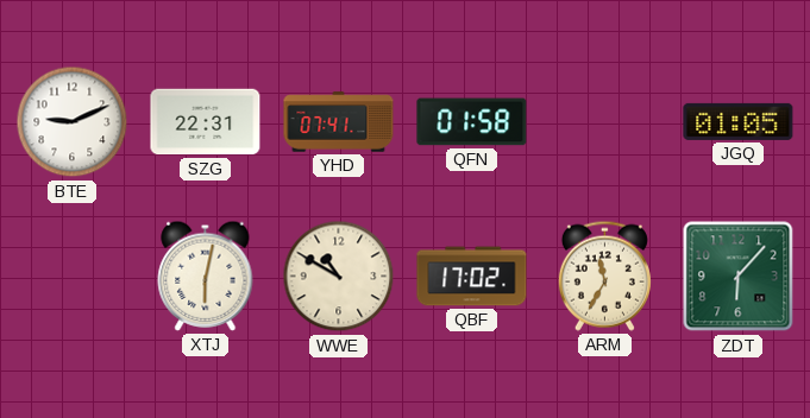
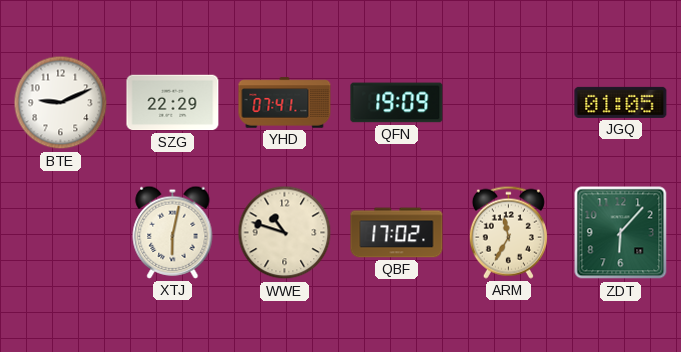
SZG: 22:31 -> 22:29
QFN: 01:58 -> 19:09
WWE: 10:50 -> 10:48
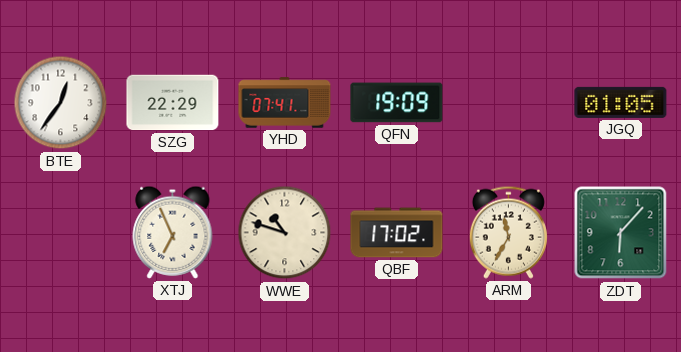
BTE: 9:11 -> 12:36
XTJ: 6:02 -> 6:56
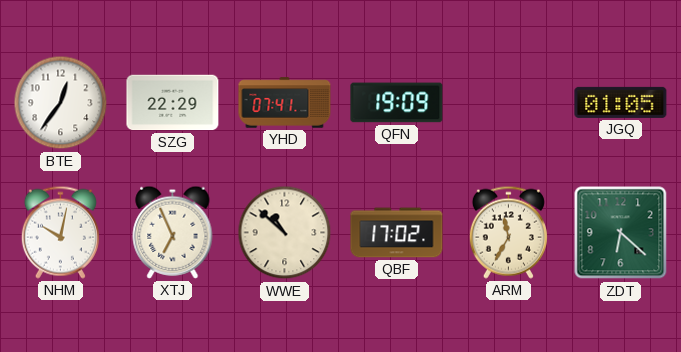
NHM: none -> 10:02
WWE: 10:48 -> 10:52
ZDT: 6:07 -> 6:22
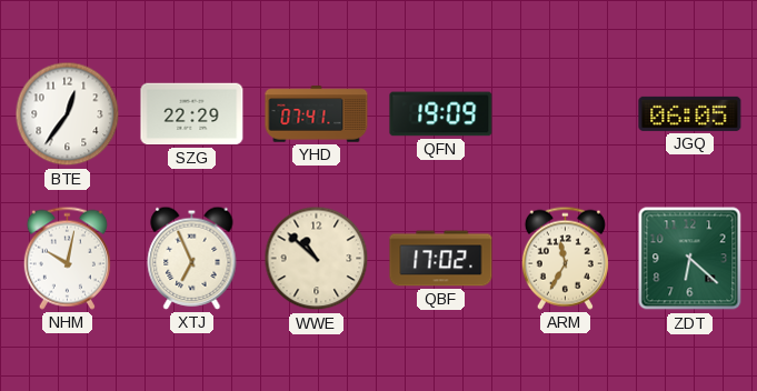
JGQ: 01:05 -> 06:05
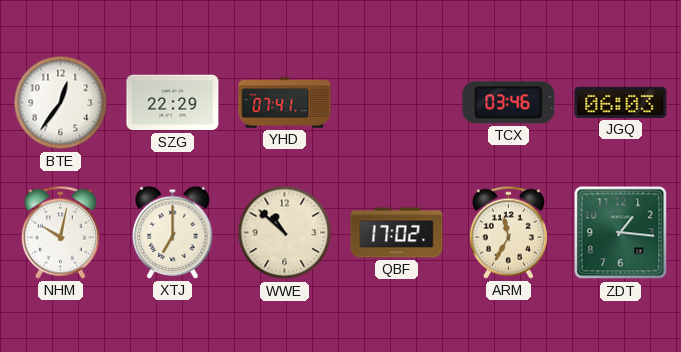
QFN: 19:09 -> none
TCX: none -> 03:46
JGQ: 06:05 -> 06:03
XTJ: 6:56 -> 7:00
ZDT: 6:22 -> 1:16
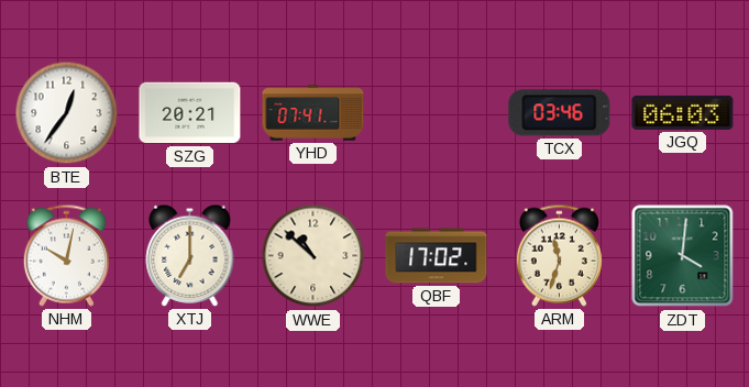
SZG: 22:29 -> 20:21
ARM: 11:35 -> 11:33
ZDT: 1:16 -> 4:01
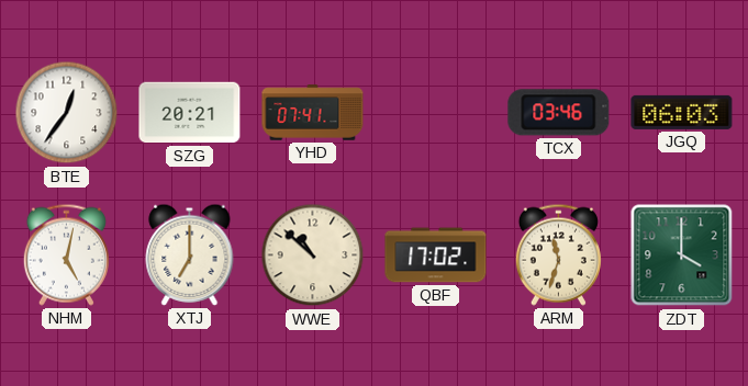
NHM: 10:02 -> 5:02
ZDT: 4:01 -> 4:00
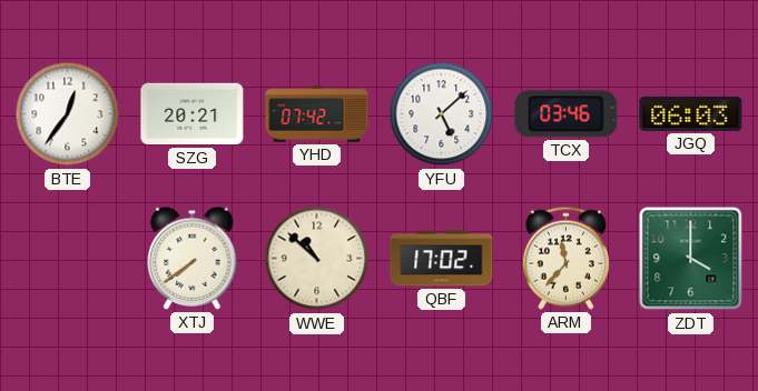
YHD: 07:41 -> 07:42
YFU: none -> 5:08
NHM: 5:02 -> none
XTJ: 7:00 -> 7:39
ARM: 11:33 -> 11:37
